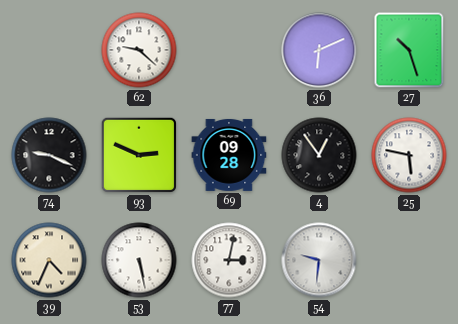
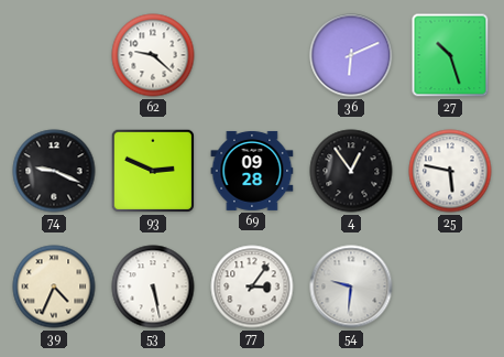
77: 3:02 -> 3:06
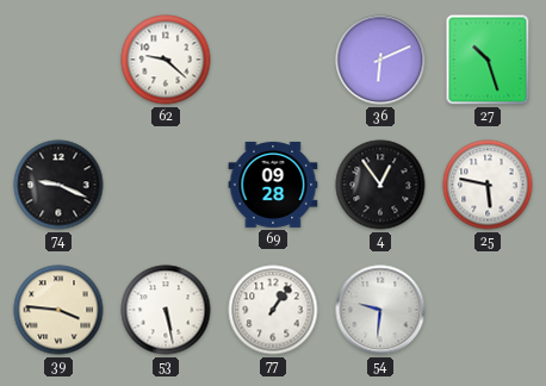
93: 2:49 -> none
39: 4:34 -> 3:46
77: 3:06 -> 1:06
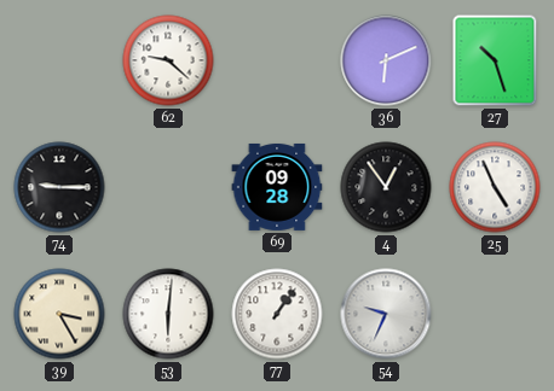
74: 9:19 -> 9:15
25: 5:47 -> 4:56
39: 3:46 -> 3:25
53: 5:28 -> 6:01
54: 9:31 -> 9:34
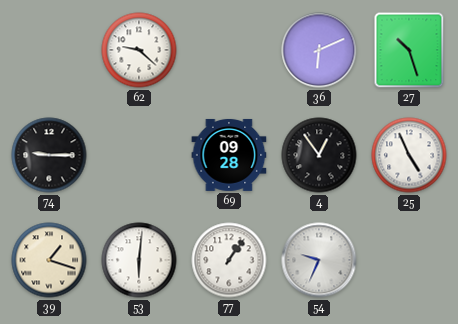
39: 3:25 -> 1:18
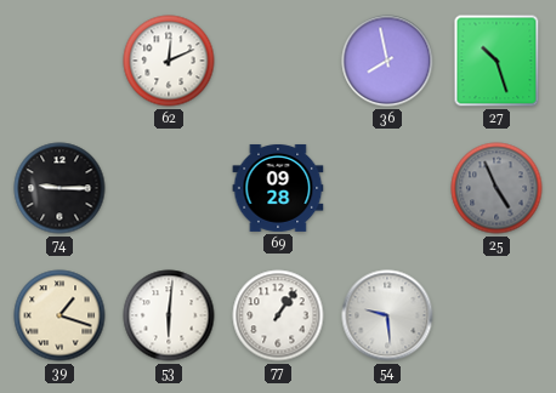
62: 9:22 -> 12:11
36: 6:11 -> 7:58
4: 12:54 -> none
25 dial: white -> grey
54: 9:34 -> 9:29
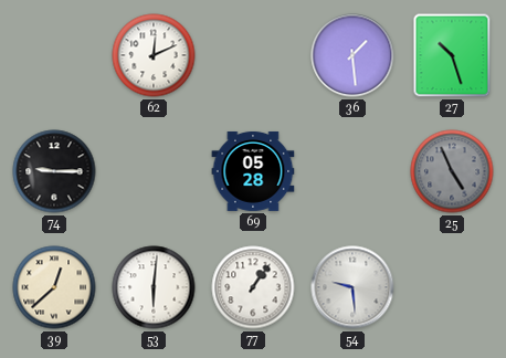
36: 7:58 -> 1:29
69: 09:28 -> 05:28
39: 1:18 -> 12:38
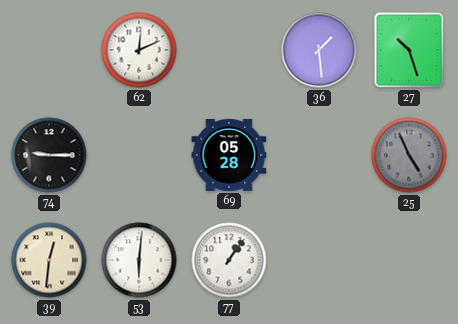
39: 12:38 -> 12:31
54: 9:29 -> none
